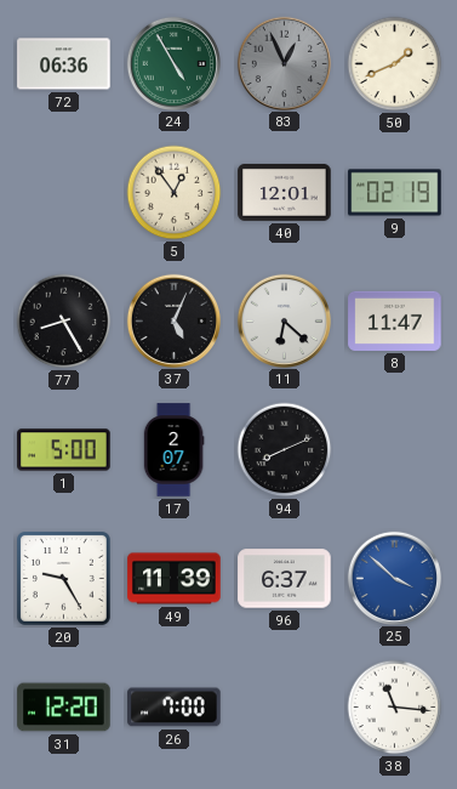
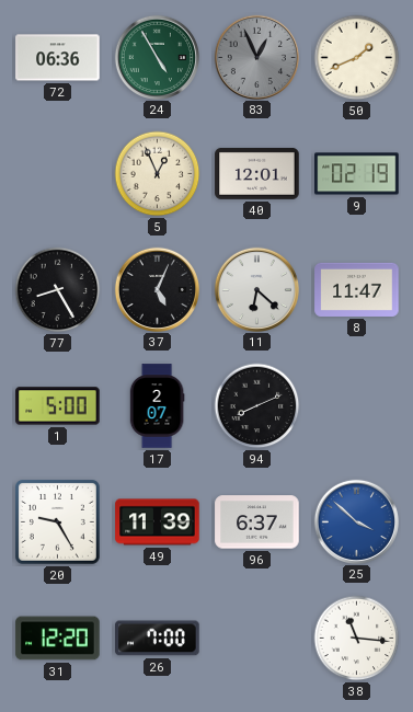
5: 12:54 -> 12:56
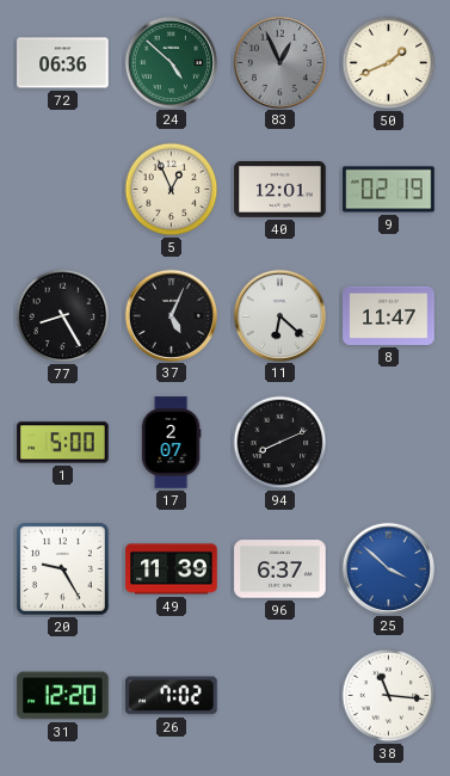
24: 4:55 -> 4:52
26: 7:00 -> 7:02
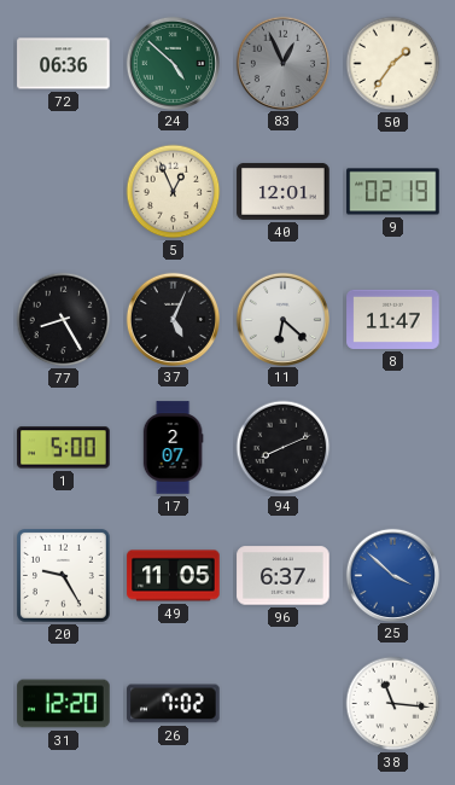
50: 1:41 -> 1:36
49: 11:39 -> 11:05
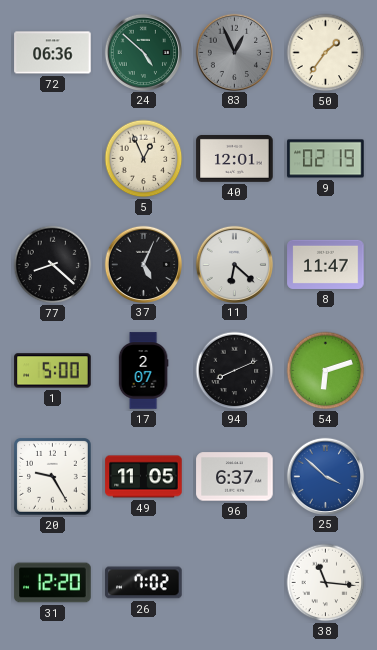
77: 8:25 -> 8:22
54: none -> 6:12
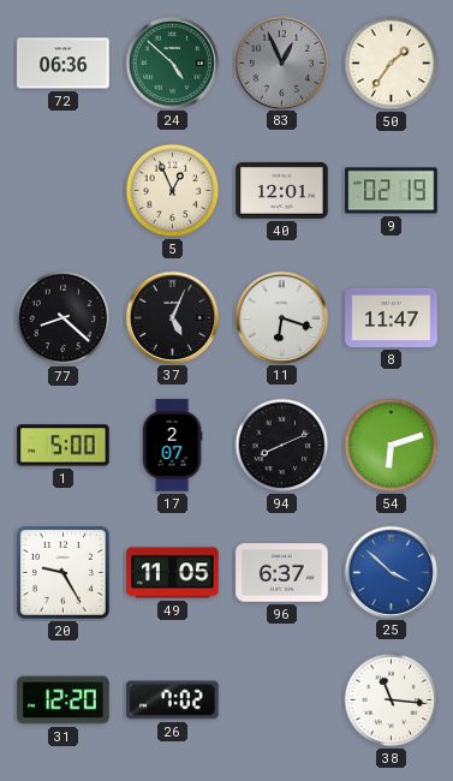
11: 6:22 -> 6:18
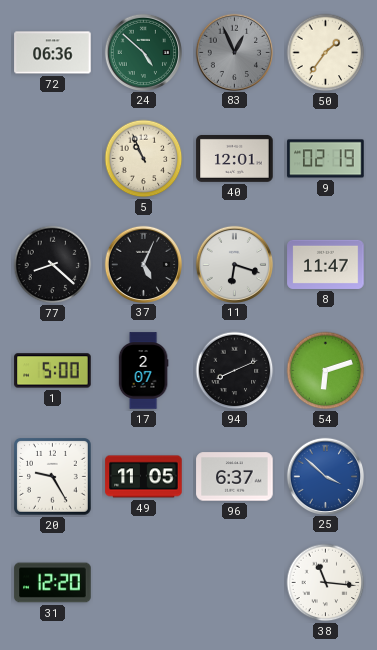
5: 12:56 -> 10:56
26: 7:02 -> none
